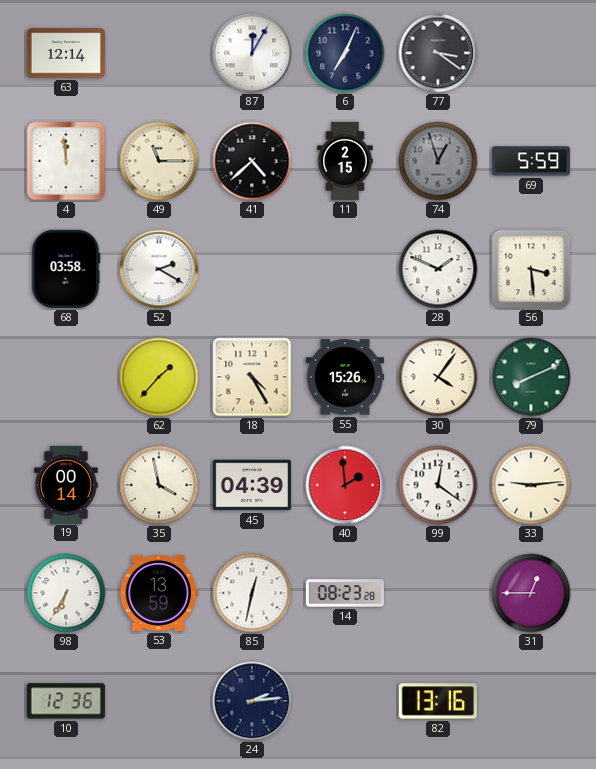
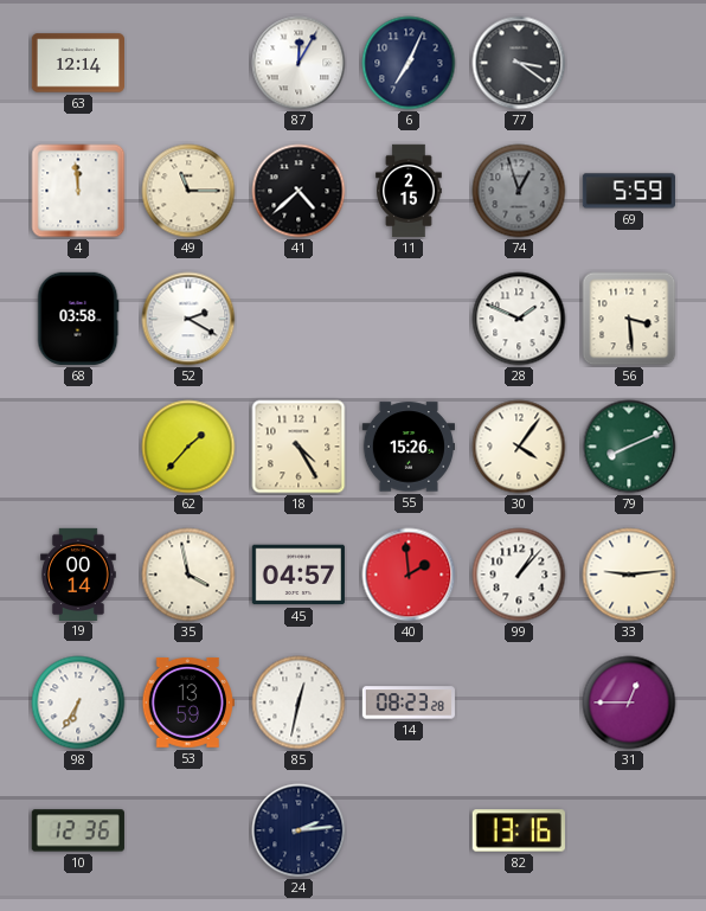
45: 04:39 -> 04:57
99: 12:21 -> 1:07
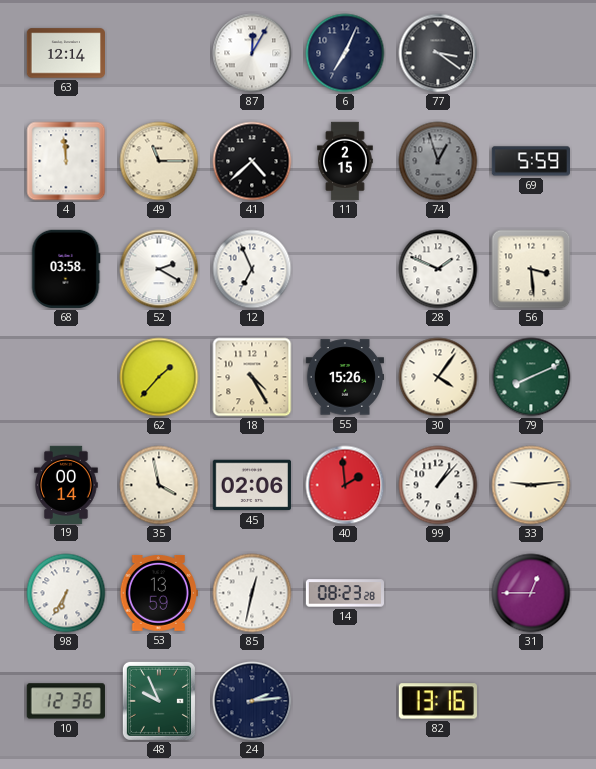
12: none -> 6:56
45: 04:57 -> 02:06
48: none -> 9:56
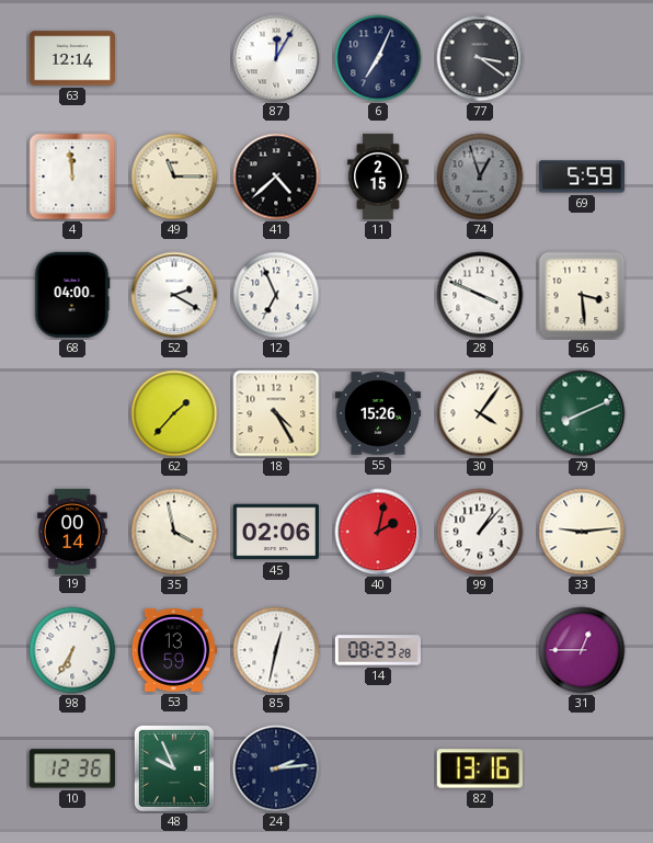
68: 03:58 -> 04:00
28: 1:49 -> 3:49
40: 1:59 -> 2:02
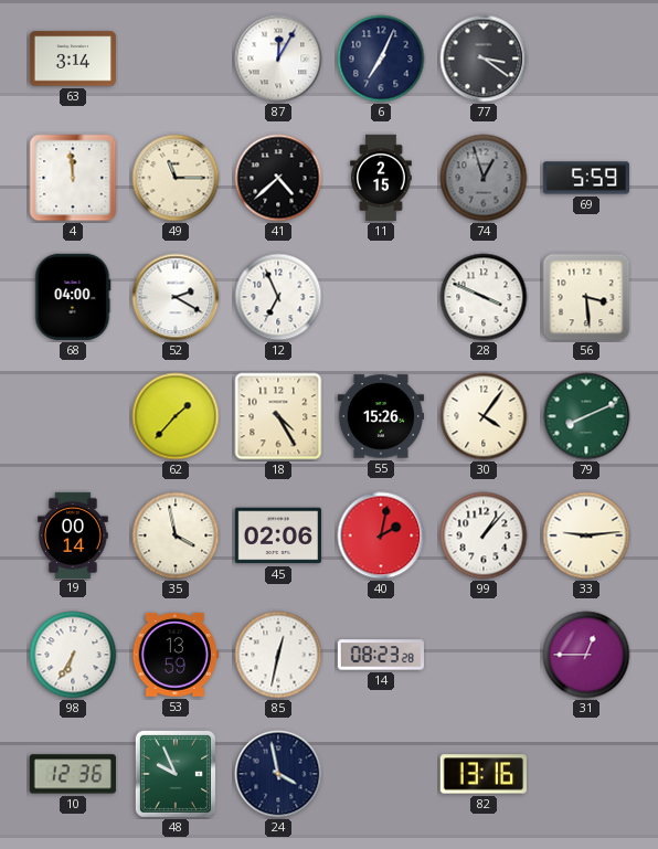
63: 12:14 -> 3:14
24: 2:14 -> 3:58
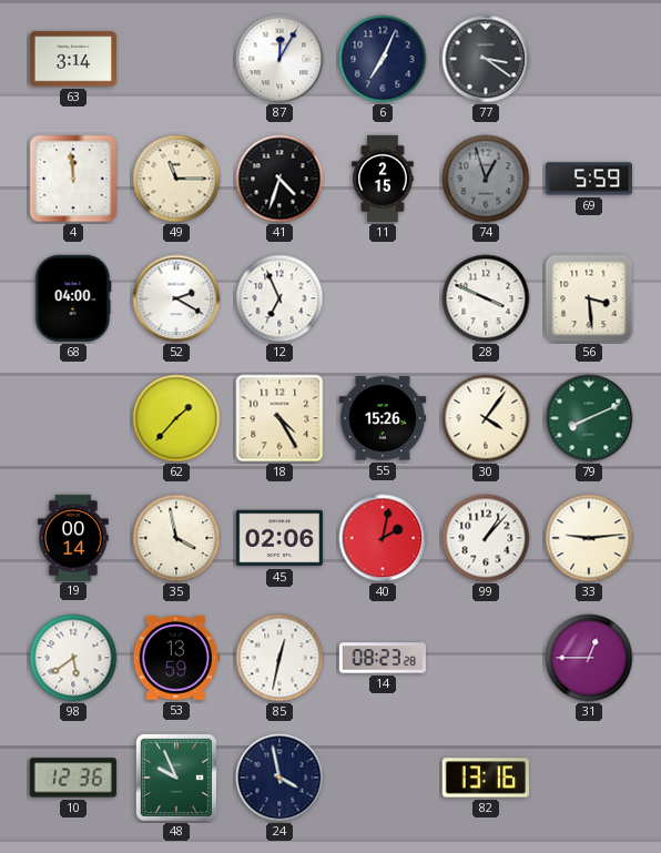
41: 4:38 -> 4:33
98: 6:35 -> 5:39
